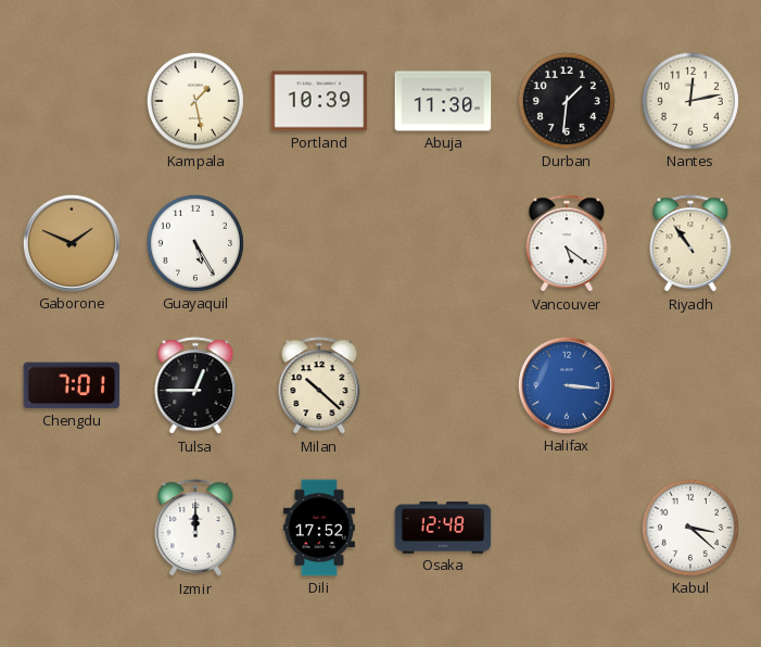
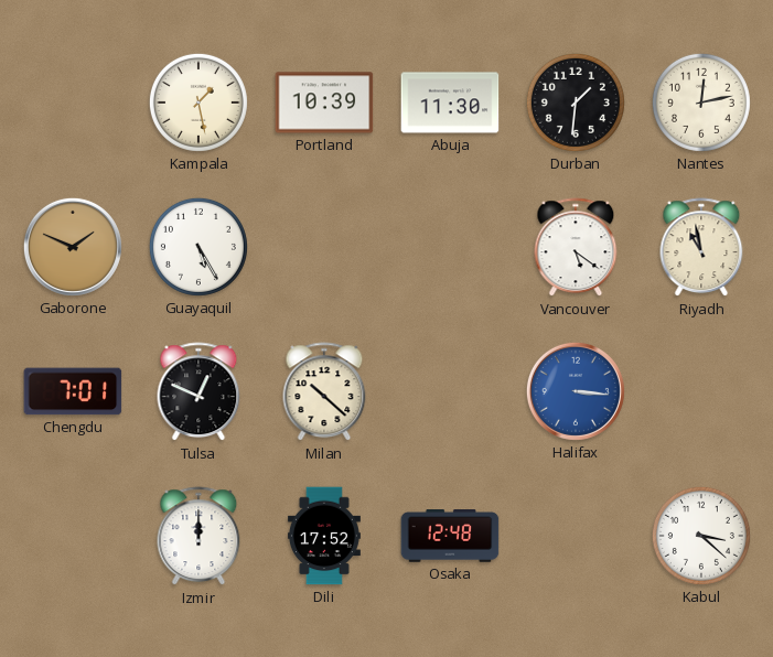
Riyadh: 10:54 -> 10:58
Tulsa: 12:45 -> 12:49
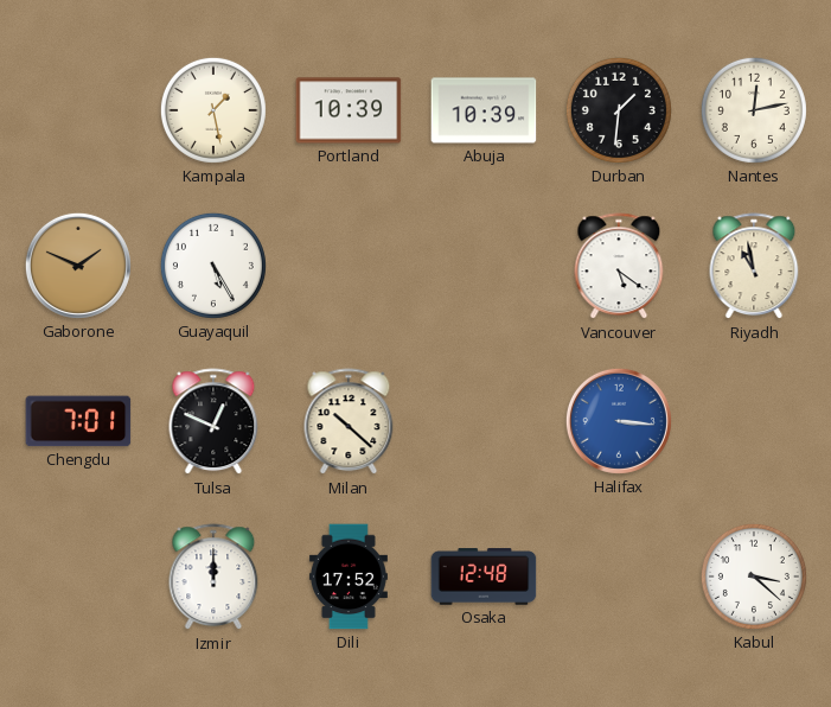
Abuja: 11:30 -> 10:39
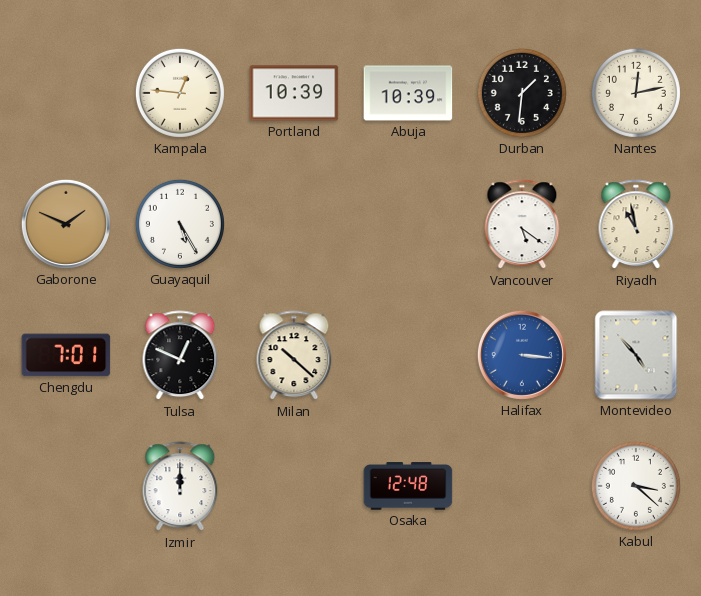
Kampala: 1:28 -> 12:46
Montevideo: none -> 4:53
Dili: 17:52 -> none
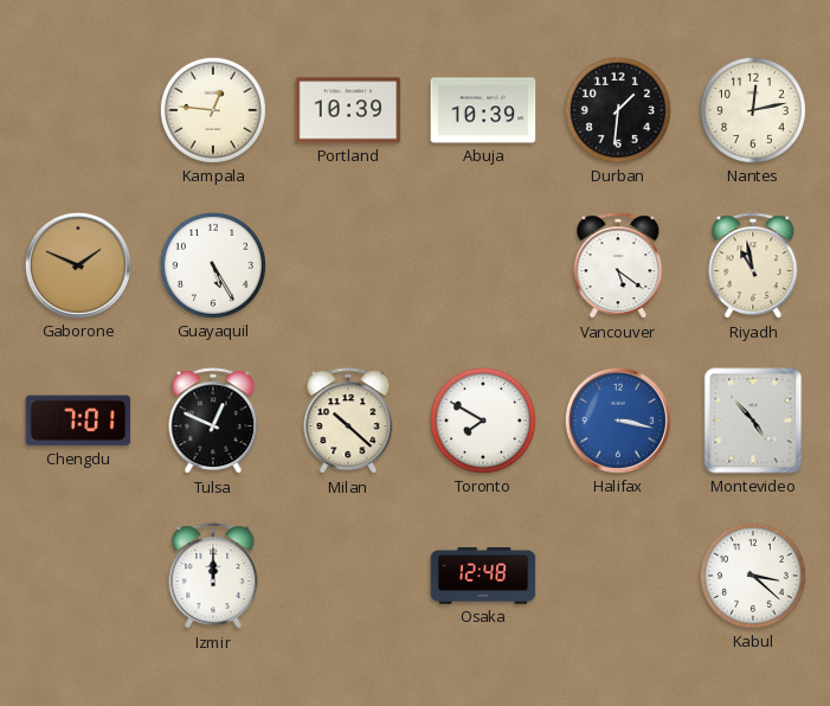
Toronto: none -> 7:50
Halifax: 3:16 -> 3:17
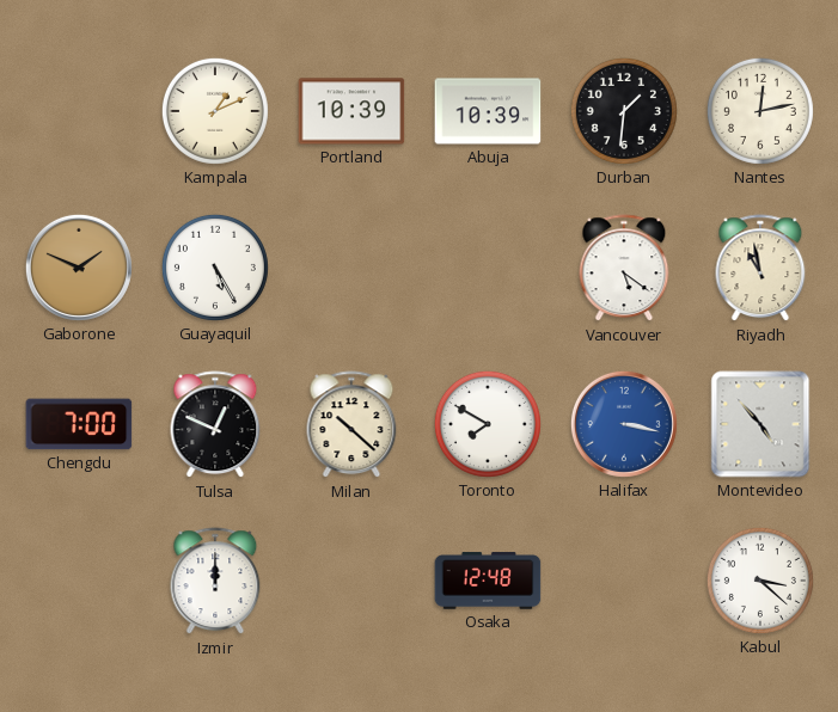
Kampala: 12:46 -> 1:11
Chengdu: 7:01 -> 7:00
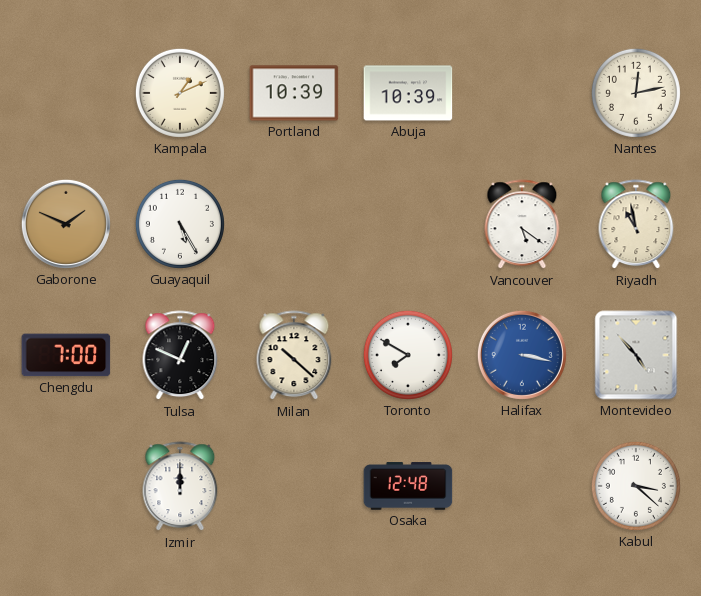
Durban: 1:31 -> none
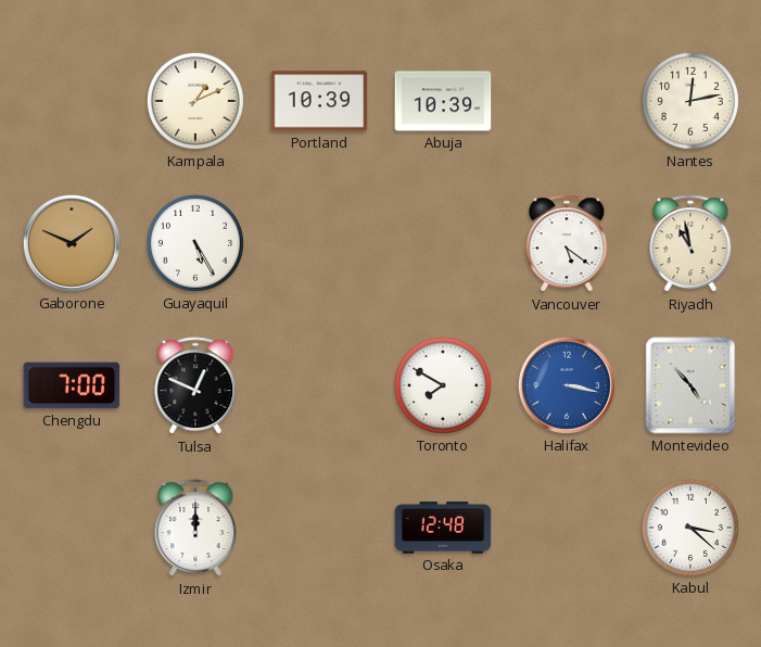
Milan: 10:22 -> none
